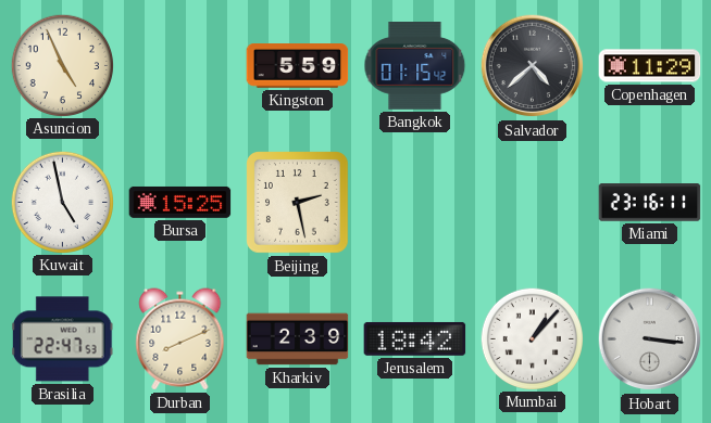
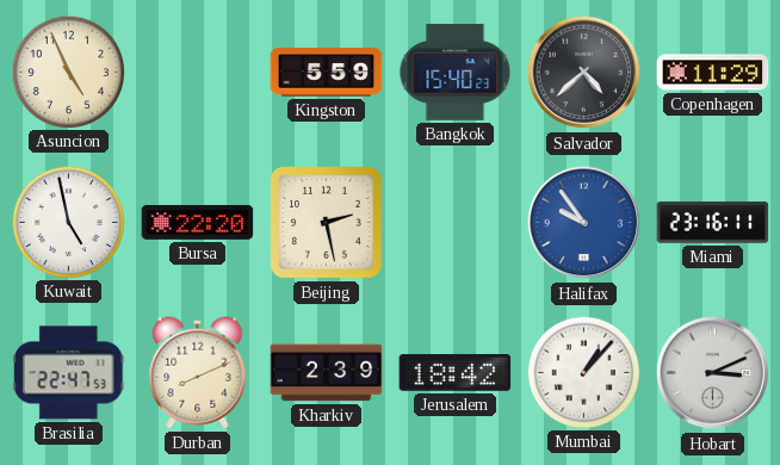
Bangkok: 01:15 -> 15:40
Bursa: 15:25 -> 22:20
Halifax: none -> 9:54
Hobart: 3:16 -> 3:11
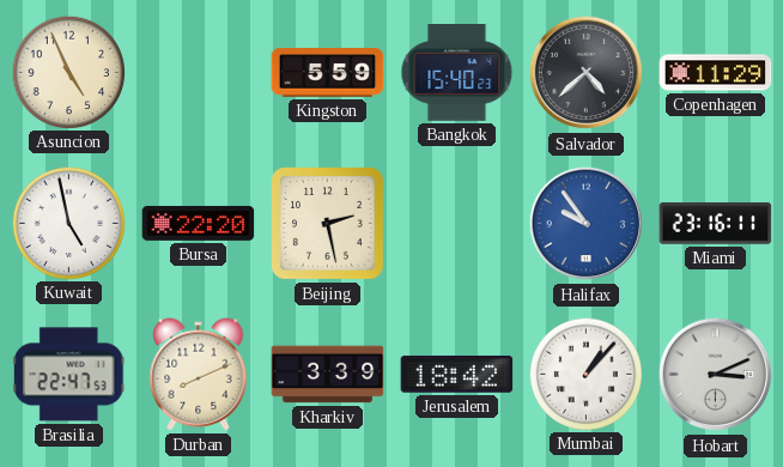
Kharkiv: 2:39 -> 3:39
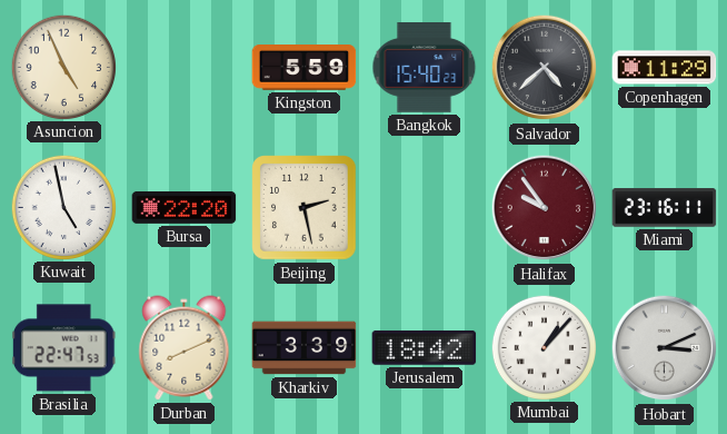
Halifax dial: blue -> burgundy
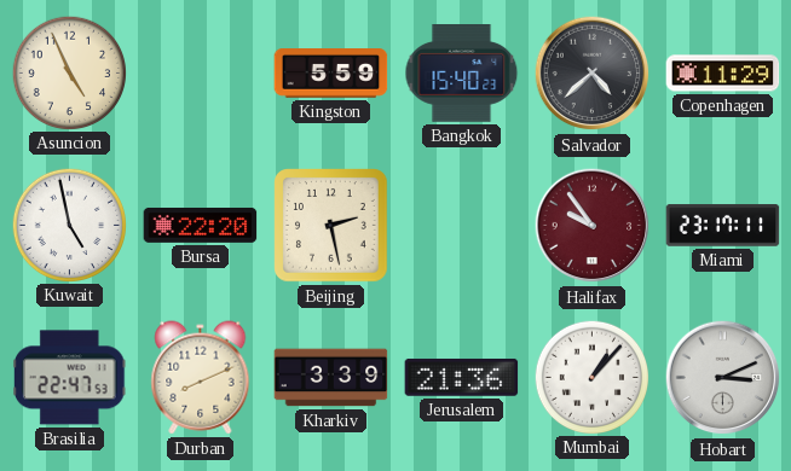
Miami: 23:16 -> 23:17
Jerusalem: 18:42 -> 21:36
